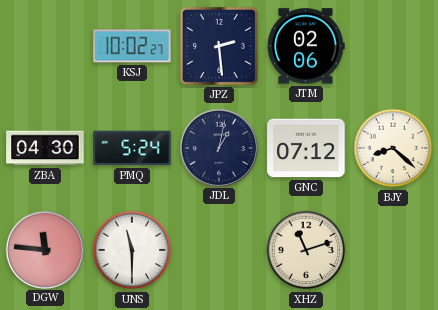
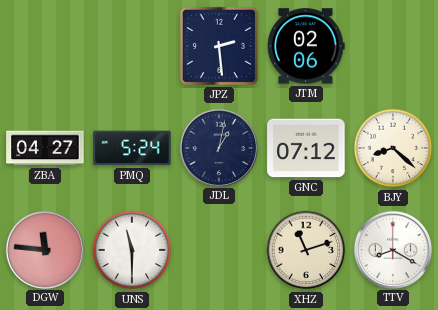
KSJ: 10:02 -> none
ZBA: 04:30 -> 04:27
TTV: none -> 8:20
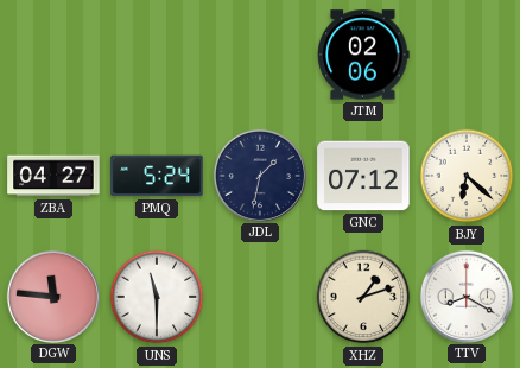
JPZ: 2:29 -> none
JDL: 1:02 -> 1:32
BJY: 8:22 -> 6:22
XHZ: 11:12 -> 1:12
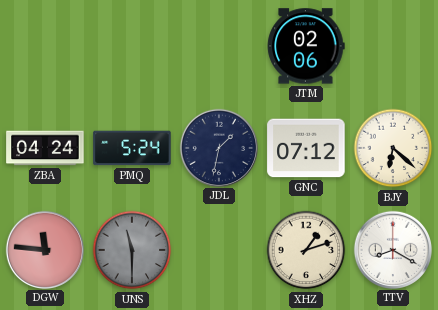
ZBA: 04:27 -> 04:24
UNS dial: white -> grey
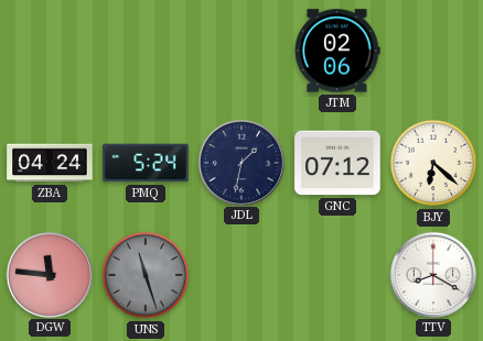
UNS: 11:30 -> 11:27
XHZ: 1:12 -> none
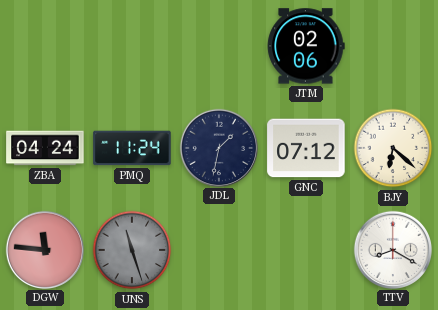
PMQ: 5:24 -> 11:24
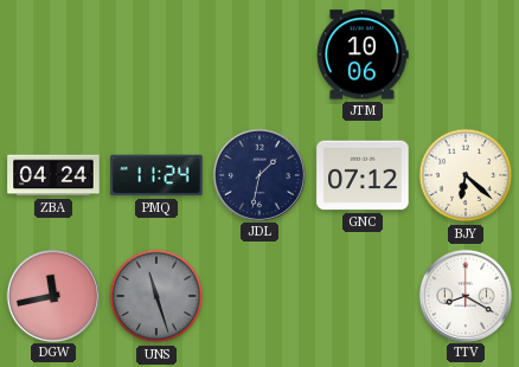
JTM: 02:06 -> 10:06
DGW: 11:46 -> 11:43
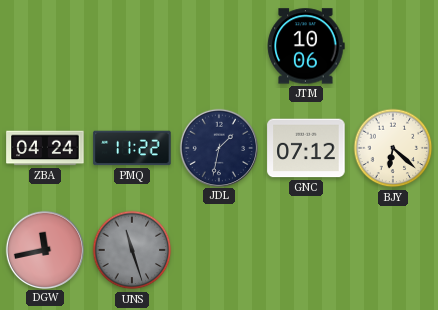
PMQ: 11:24 -> 11:22
TTV: 8:20 -> none
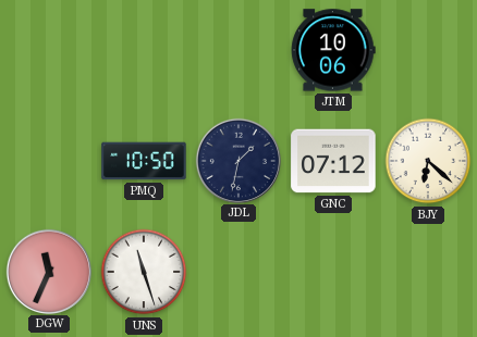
ZBA: 04:24 -> none
PMQ: 11:22 -> 10:50
DGW: 11:43 -> 11:34
UNS dial: grey -> white
